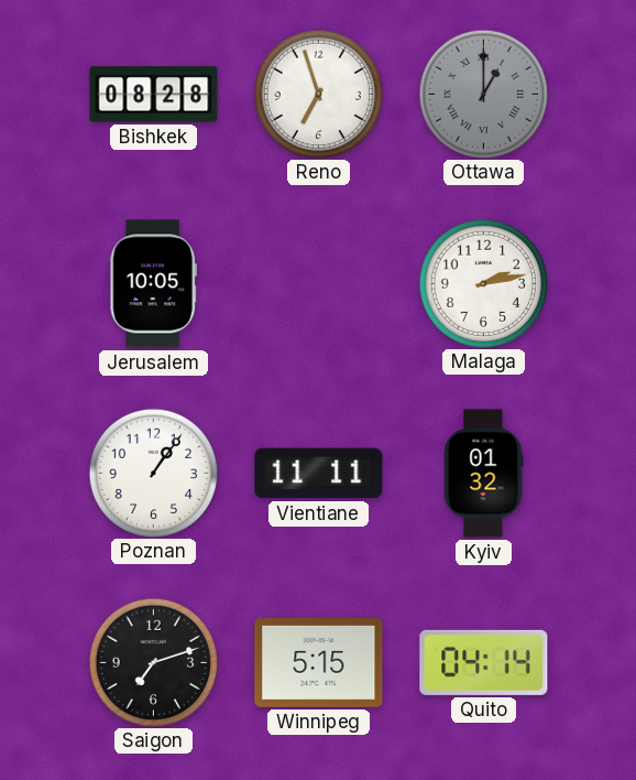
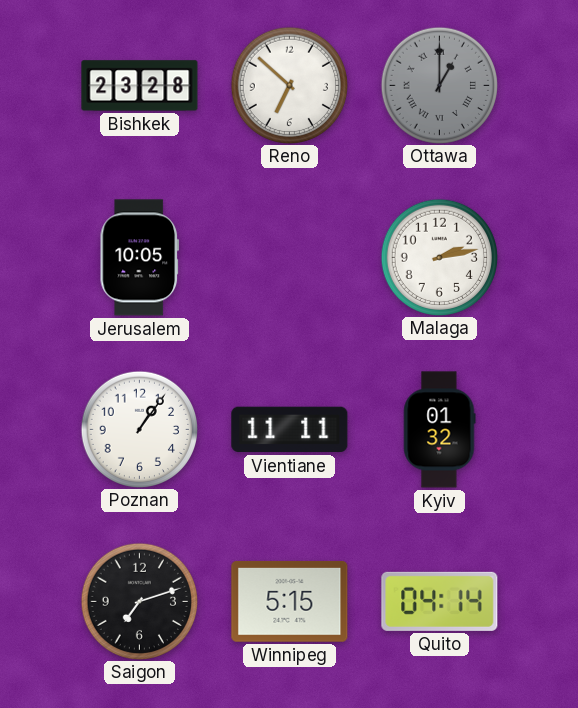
Bishkek: 08:28 -> 23:28
Reno: 6:57 -> 6:52
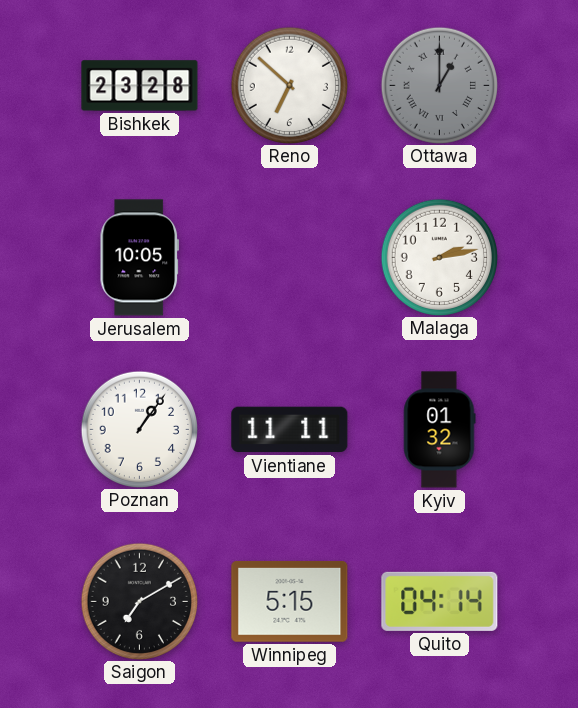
Saigon: 7:12 -> 7:10
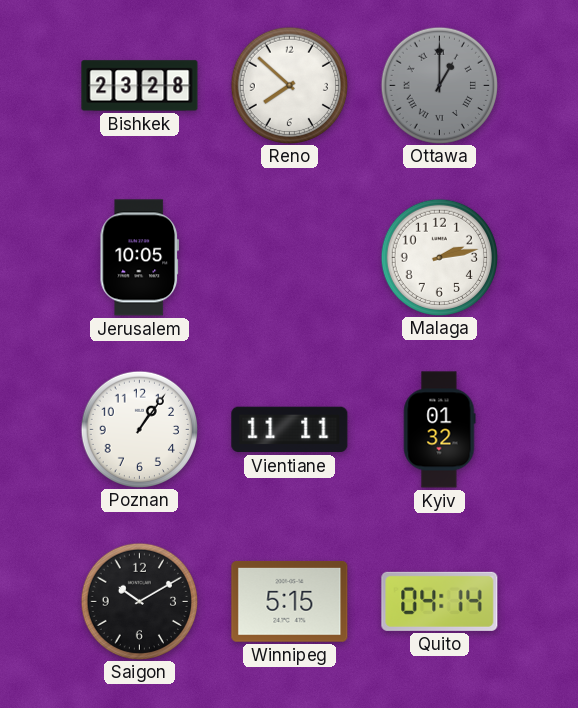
Reno: 6:52 -> 7:52
Saigon: 7:10 -> 10:10
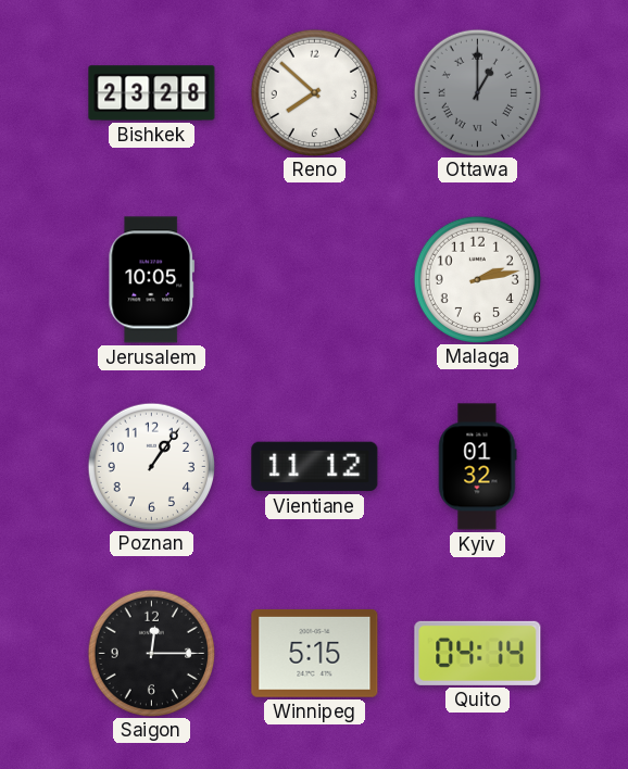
Vientiane: 11:11 -> 11:12
Saigon: 10:10 -> 12:15
